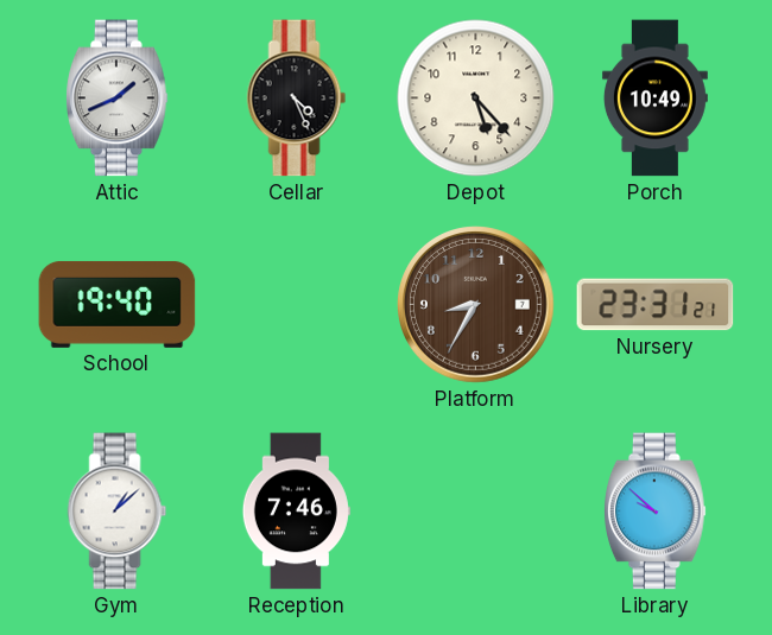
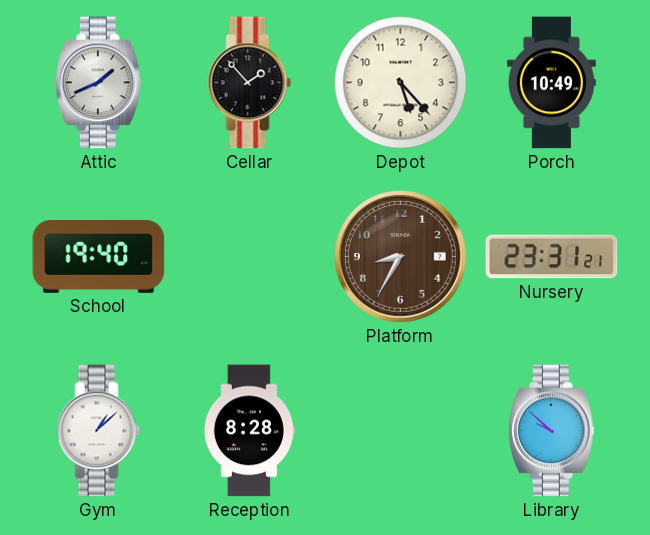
Cellar: 4:26 -> 1:53
Reception: 7:46 -> 8:28
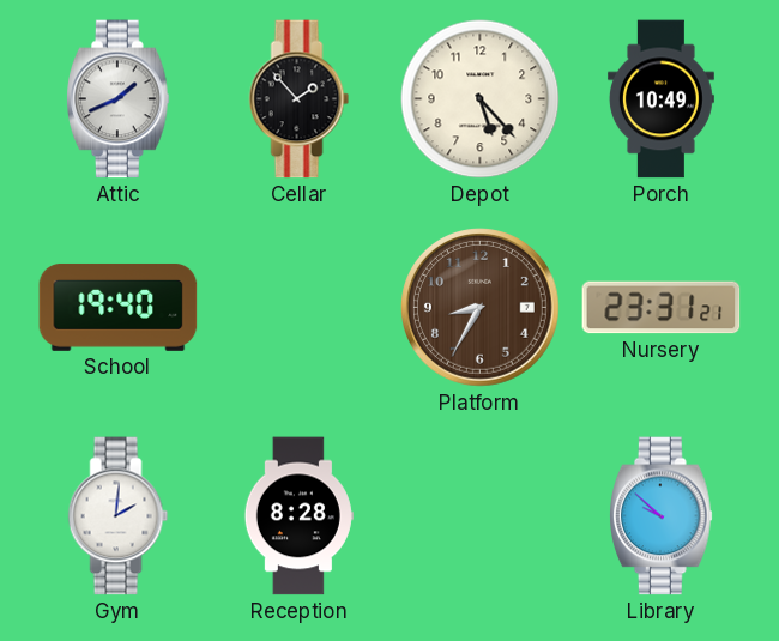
Gym: 1:08 -> 2:01
